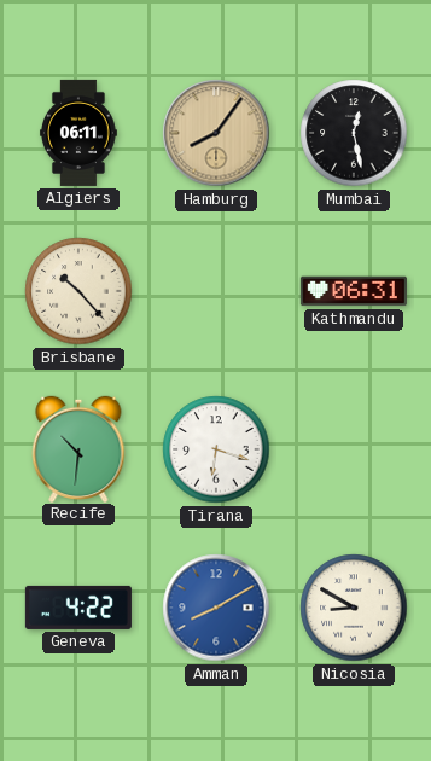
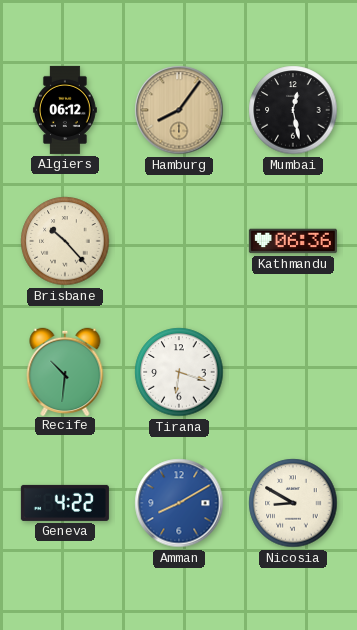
Algiers: 06:11 -> 06:12
Kathmandu: 06:31 -> 06:36
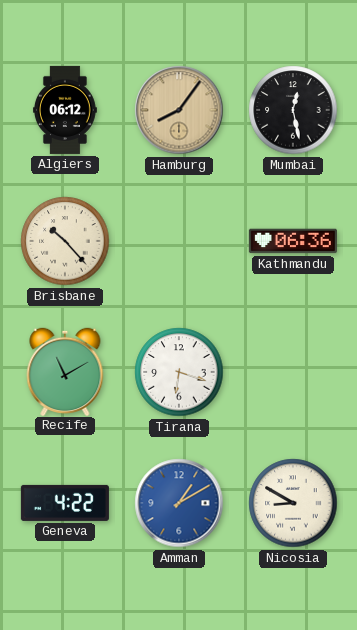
Recife: 10:31 -> 11:10
Amman: 8:10 -> 1:10
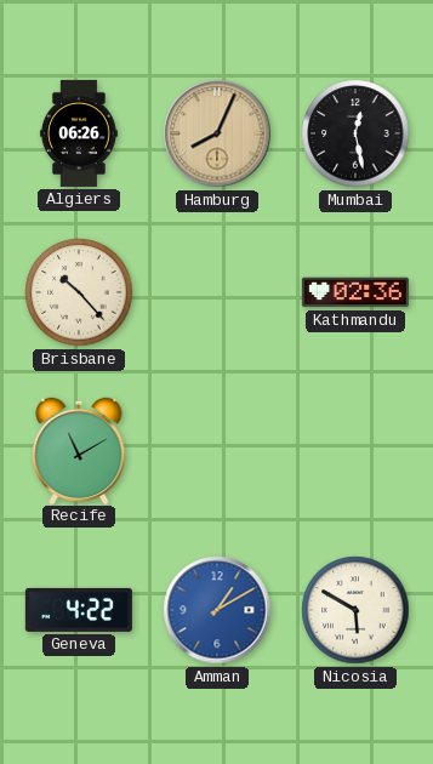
Algiers: 06:12 -> 06:26
Hamburg: 8:06 -> 8:04
Kathmandu: 06:36 -> 02:36
Tirana: 6:18 -> none
Nicosia: 8:50 -> 5:50
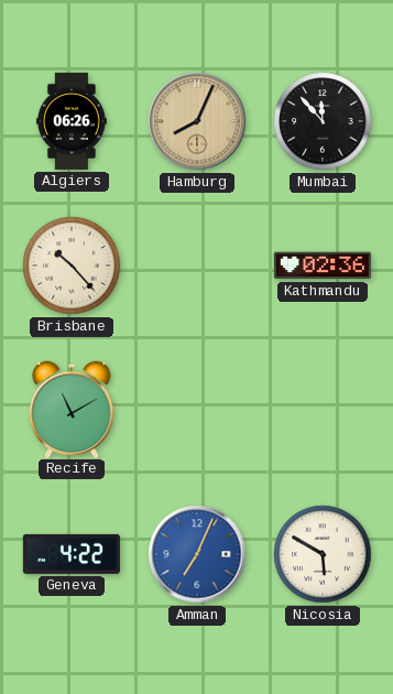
Mumbai: 12:28 -> 11:53
Amman: 1:10 -> 7:04
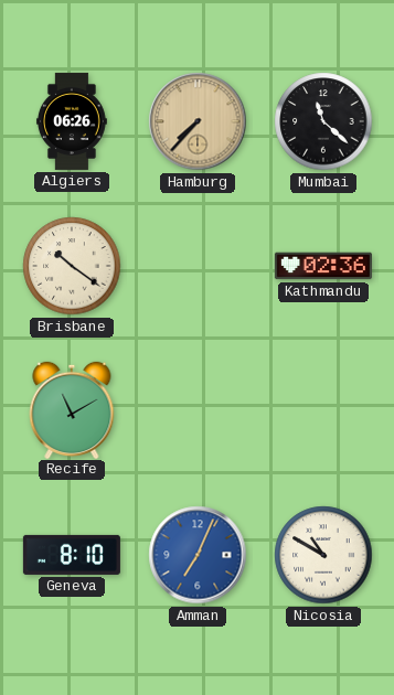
Hamburg: 8:04 -> 7:37
Mumbai: 11:53 -> 11:22
Brisbane: 10:23 -> 10:21
Geneva: 4:22 -> 8:10
Nicosia: 5:50 -> 10:50
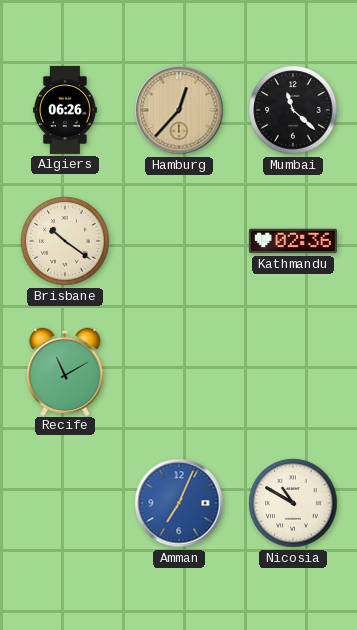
Hamburg: 7:37 -> 12:37
Geneva: 8:10 -> none
